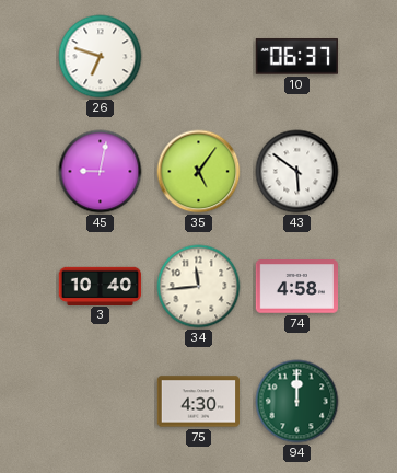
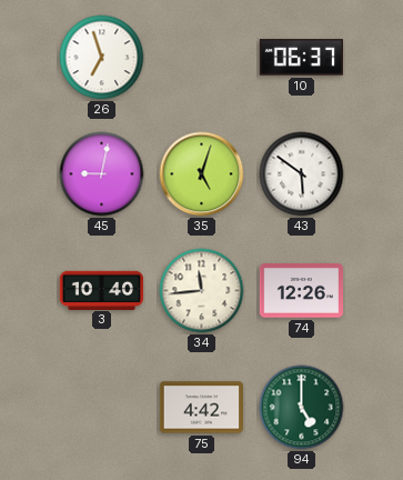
26: 6:48 -> 6:57
35: 5:06 -> 5:03
74: 4:58 -> 12:26
75: 4:30 -> 4:42
94: 12:00 -> 5:00
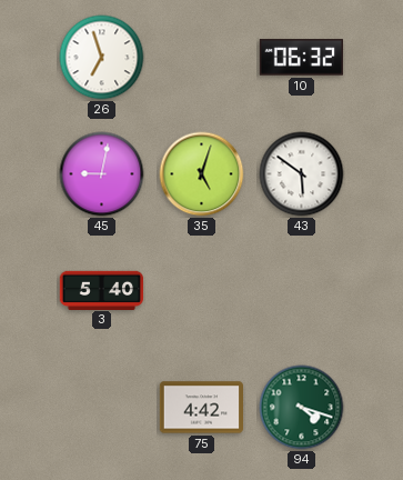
10: 06:37 -> 06:32
3: 10:40 -> 5:40
34: 11:44 -> none
74: 12:26 -> none
94: 5:00 -> 4:18
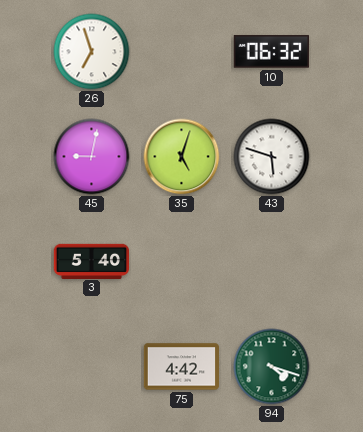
43: 5:51 -> 5:48
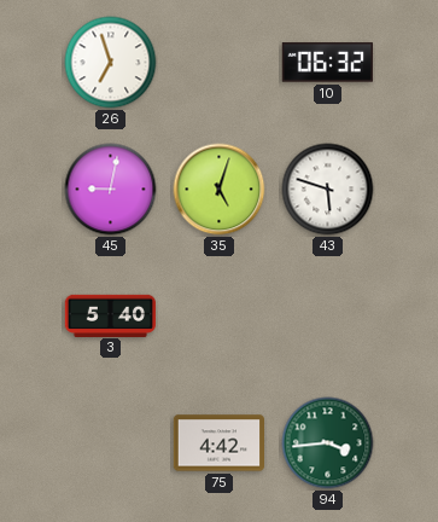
94: 4:18 -> 3:44
